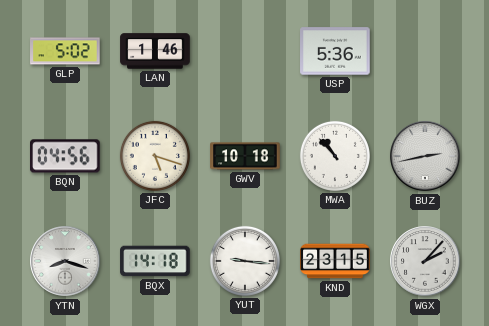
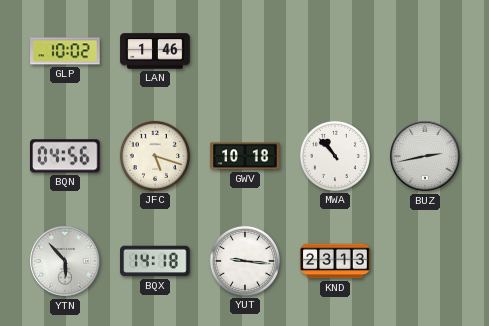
GLP: 5:02 -> 10:02
USP: 5:36 -> none
YTN: 8:18 -> 5:53
KND: 23:15 -> 23:13
WGX: 2:07 -> none
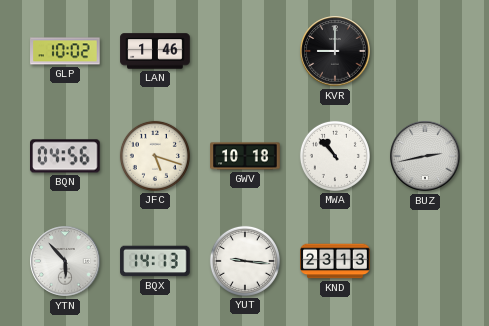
KVR: none -> 9:00
BQX: 14:18 -> 14:13
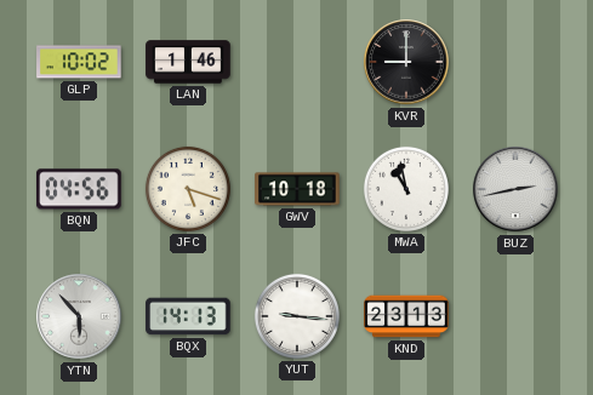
MWA: 10:53 -> 10:58
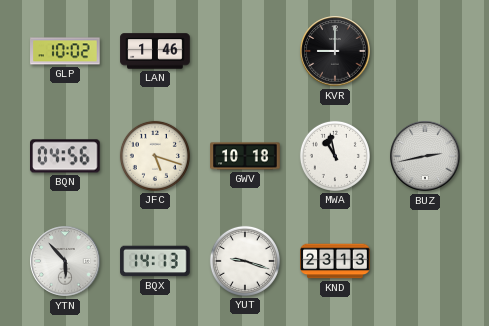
YUT: 9:16 -> 9:18
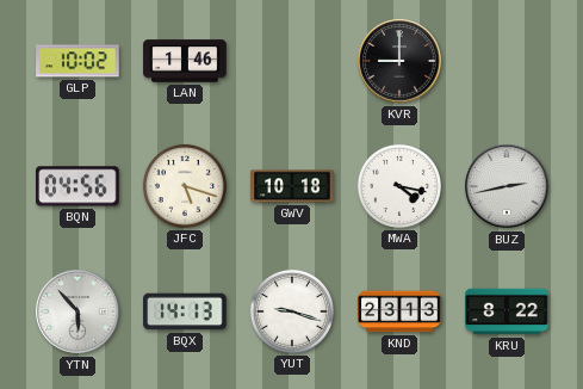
MWA: 10:58 -> 4:17
KRU: none -> 8:22
